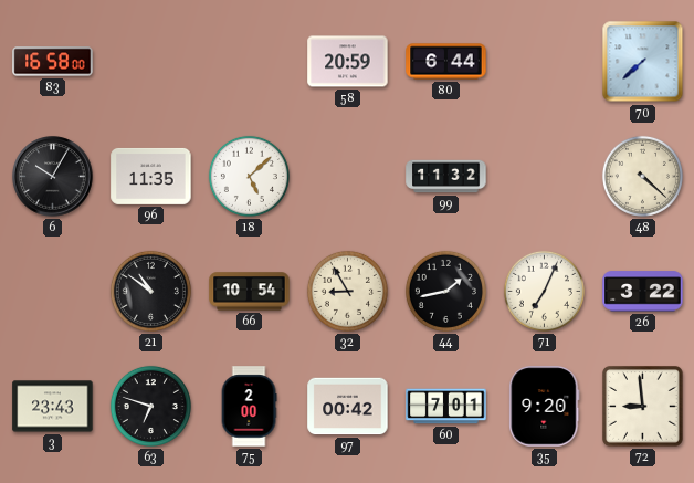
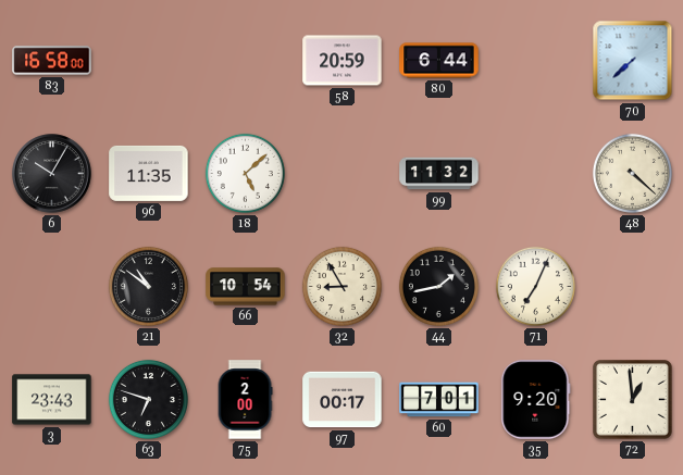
26: 3:22 -> none
97: 00:42 -> 00:17
72: 8:59 -> 12:59
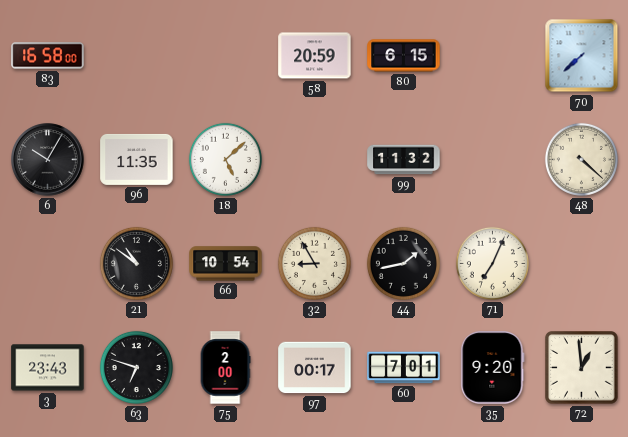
80: 6:44 -> 6:15
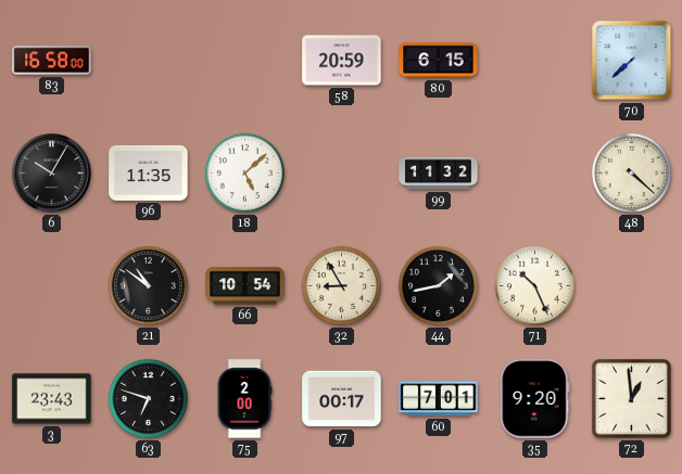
71: 7:04 -> 10:26
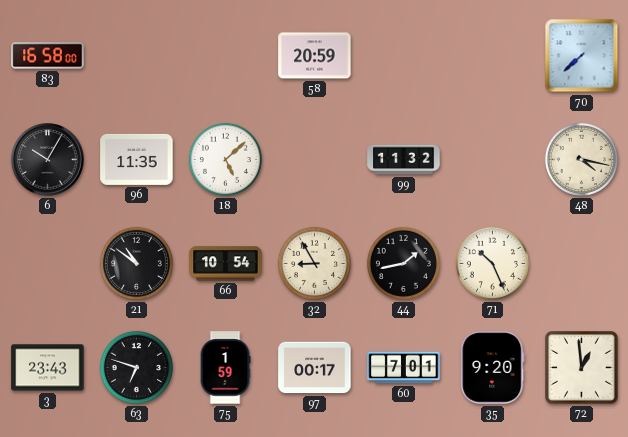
80: 6:15 -> none
48: 4:22 -> 4:17
75: 2:00 -> 1:59
